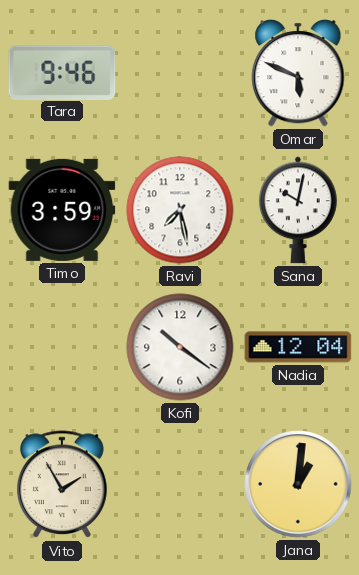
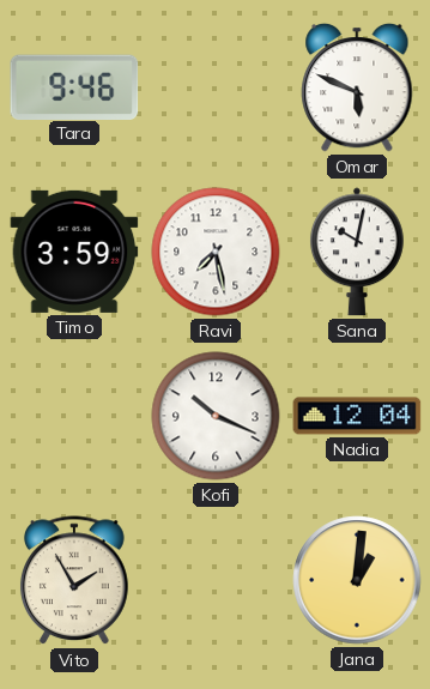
Kofi: 10:21 -> 10:19
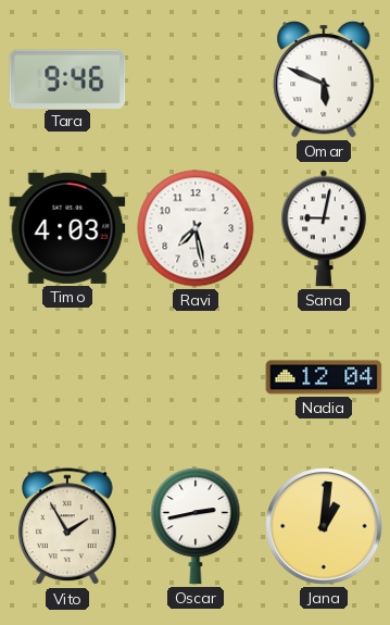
Timo: 3:59 -> 4:03
Sana: 10:02 -> 9:02
Kofi: 10:19 -> none
Oscar: none -> 2:43
